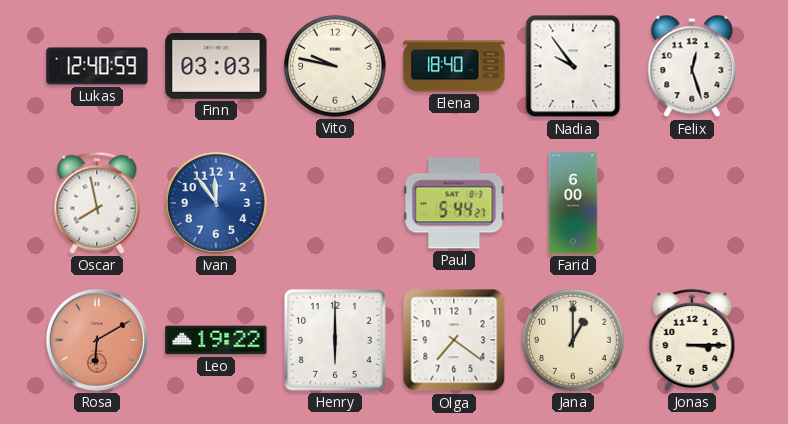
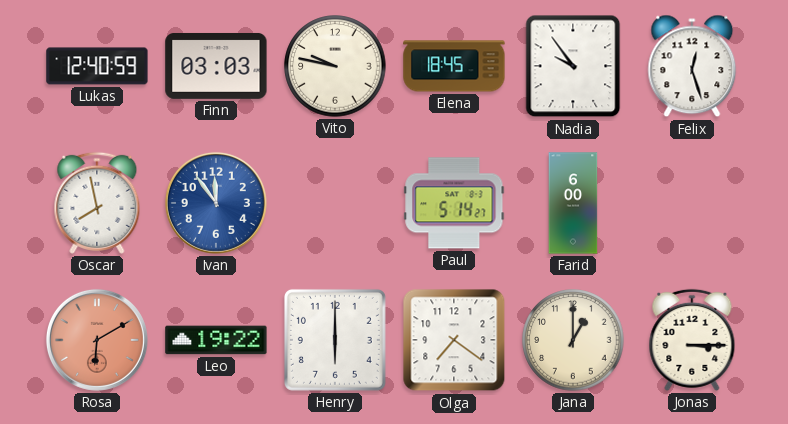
Elena: 18:40 -> 18:45
Paul: 5:44 -> 5:14
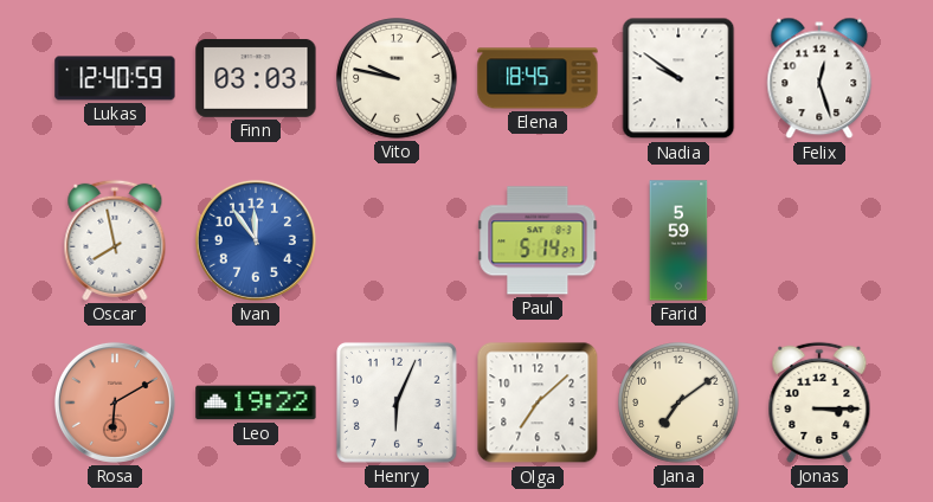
Nadia: 9:54 -> 9:51
Farid: 6:00 -> 5:59
Henry: 6:00 -> 6:04
Olga: 7:21 -> 7:08
Jana: 1:00 -> 7:09
